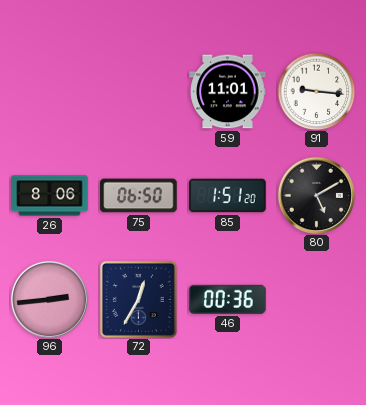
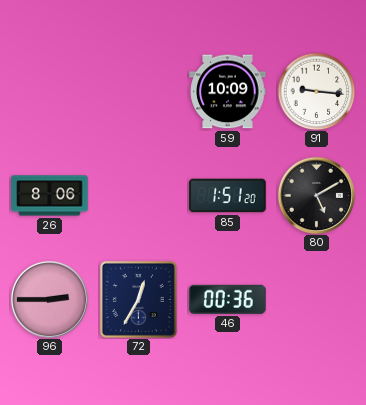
59: 11:01 -> 10:09
75: 06:50 -> none
96: 2:44 -> 2:45
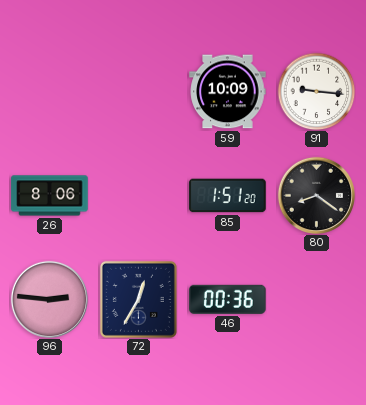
80: 5:10 -> 8:21
96: 2:45 -> 2:46
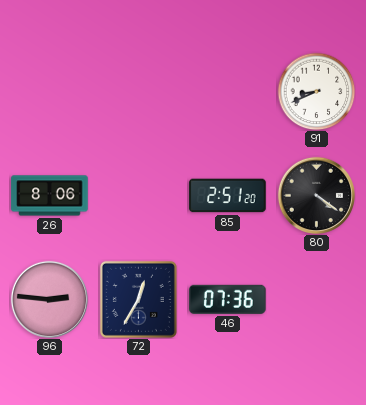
59: 10:09 -> none
91: 9:16 -> 8:41
85: 1:51 -> 2:51
80: 8:21 -> 4:21
46: 00:36 -> 07:36
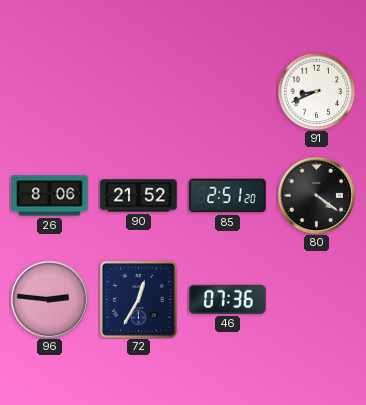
90: none -> 21:52
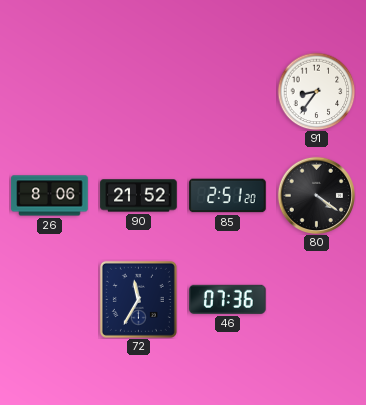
91: 8:41 -> 8:36
96: 2:46 -> none
72: 12:35 -> 11:35
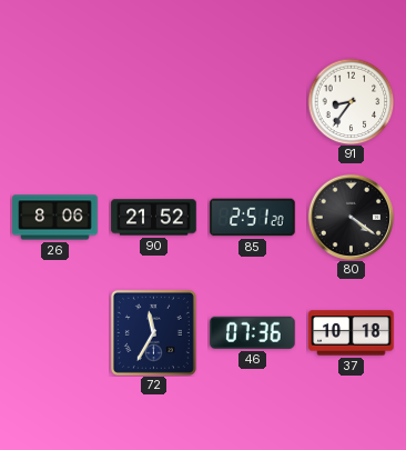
37: none -> 10:18
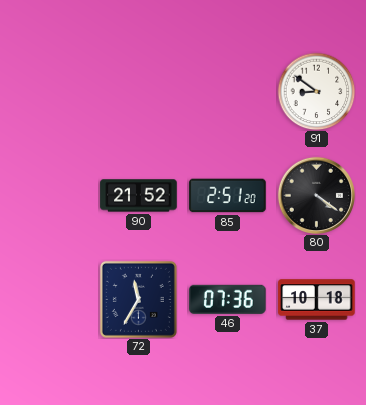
91: 8:36 -> 8:51
26: 8:06 -> none
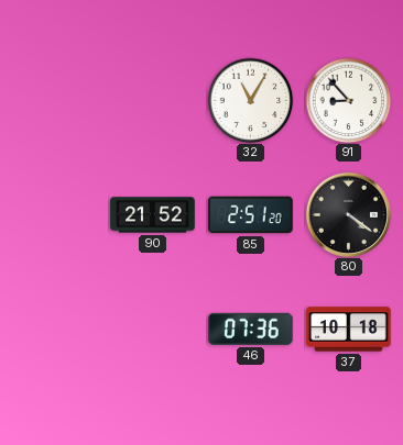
32: none -> 11:05
91: 8:51 -> 8:53
72: 11:35 -> none
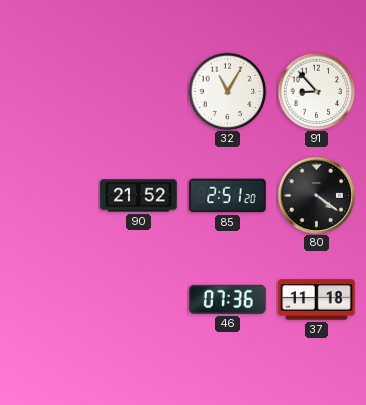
37: 10:18 -> 11:18
